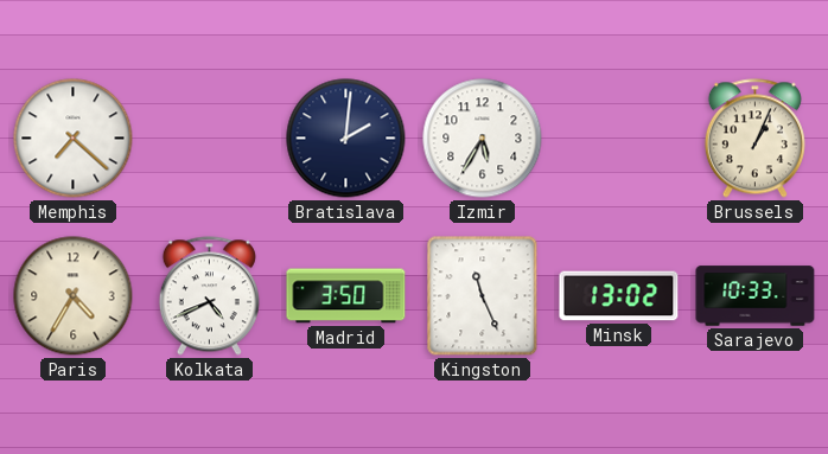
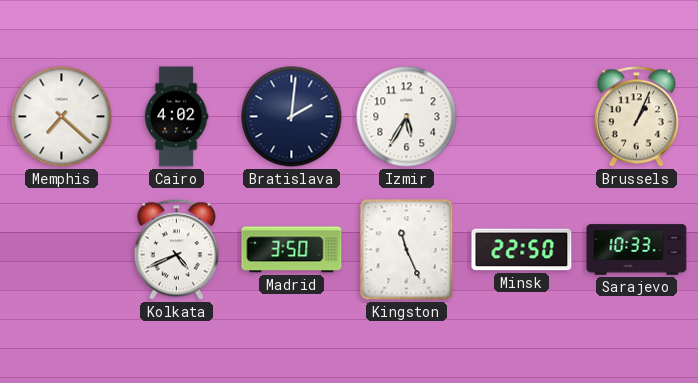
Cairo: none -> 4:02
Paris: 4:35 -> none
Minsk: 13:02 -> 22:50
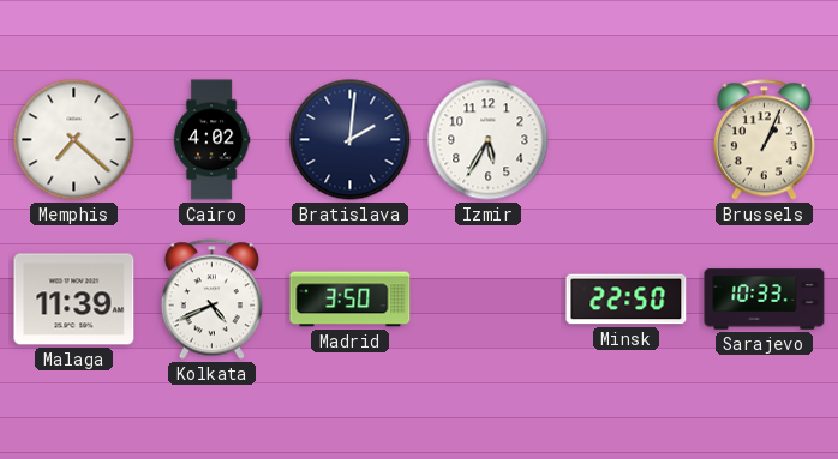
Malaga: none -> 11:39
Kingston: 11:26 -> none
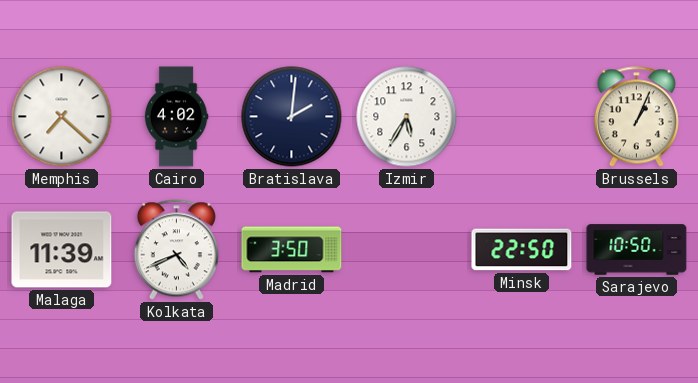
Sarajevo: 10:33 -> 10:50
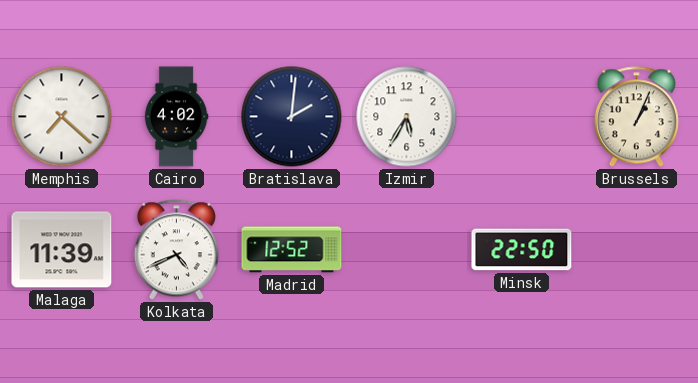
Madrid: 3:50 -> 12:52
Sarajevo: 10:50 -> none
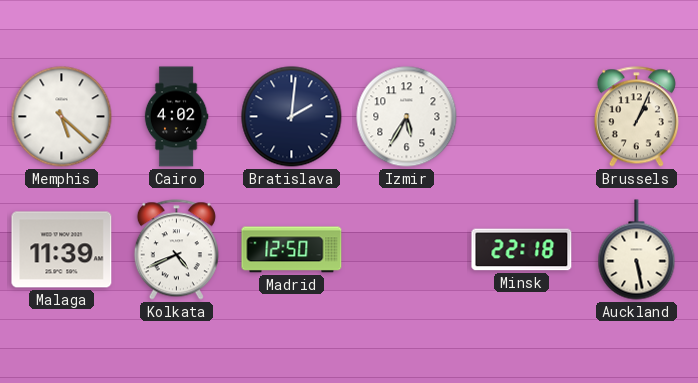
Memphis: 7:22 -> 5:22
Madrid: 12:52 -> 12:50
Minsk: 22:50 -> 22:18
Auckland: none -> 5:28
